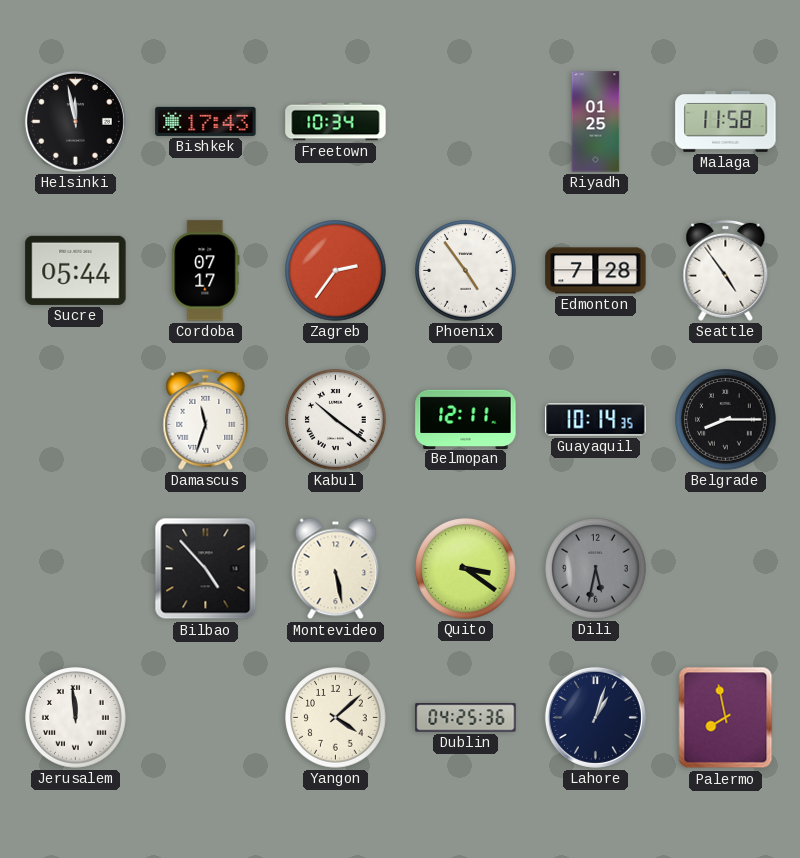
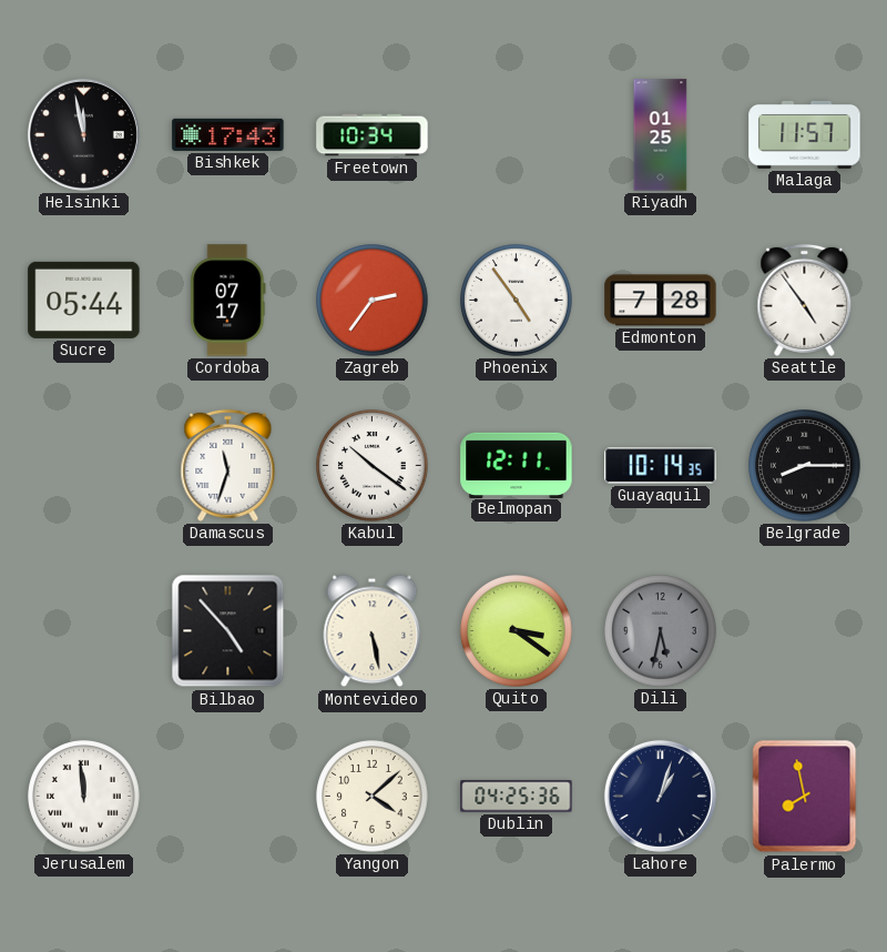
Malaga: 11:58 -> 11:57
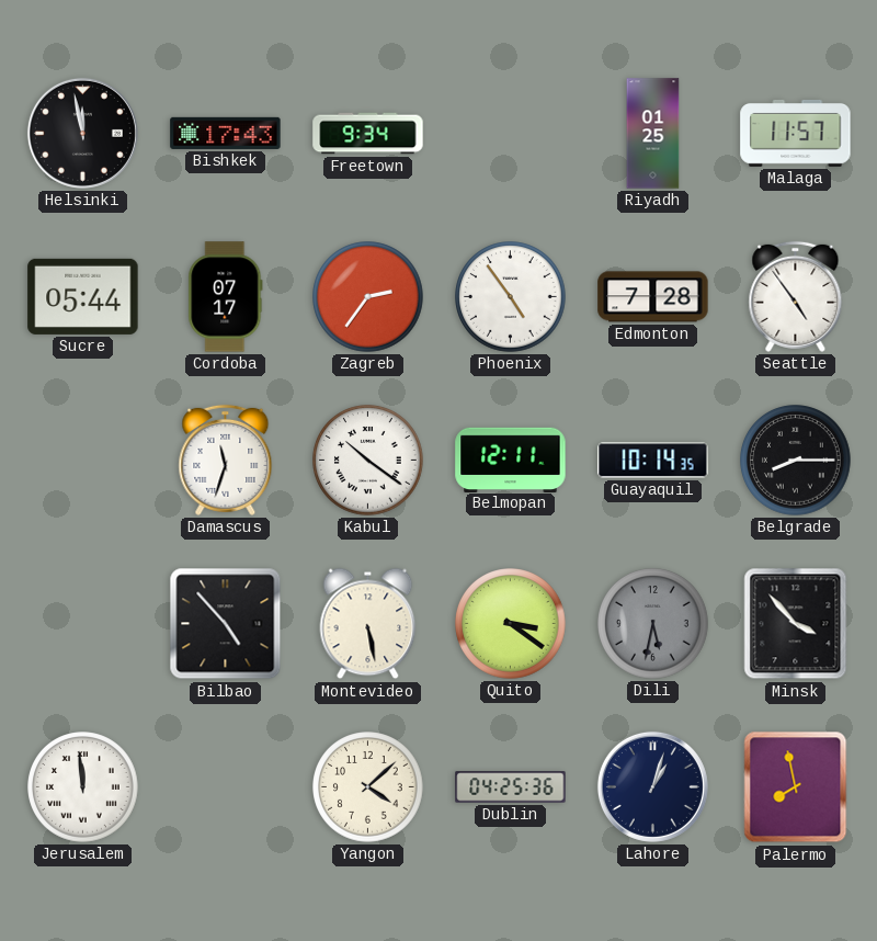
Freetown: 10:34 -> 9:34
Minsk: none -> 3:53
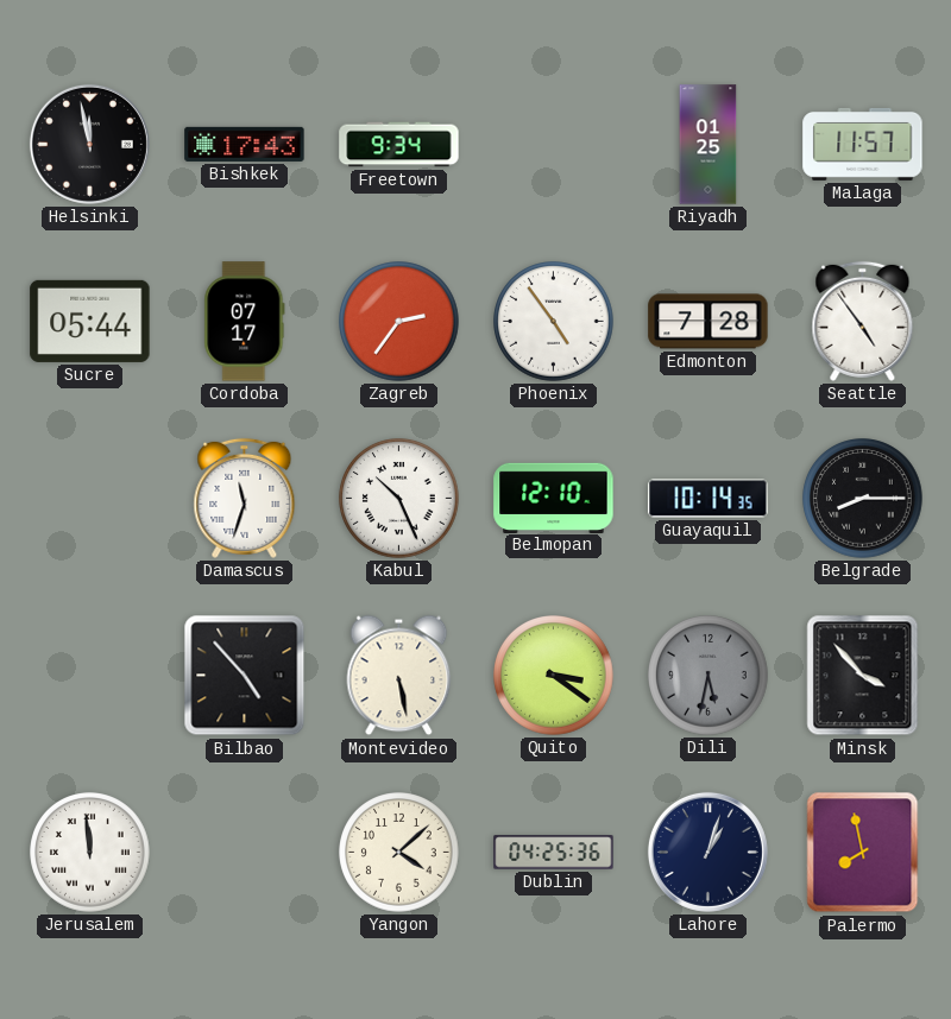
Kabul: 10:21 -> 10:26
Belmopan: 12:11 -> 12:10
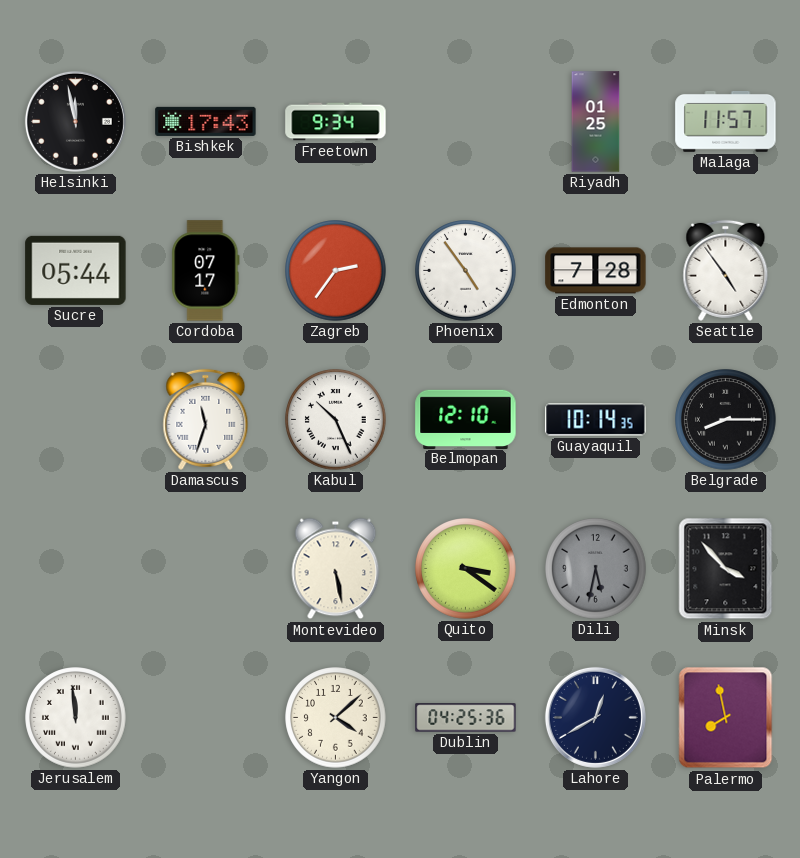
Bilbao: 4:53 -> none
Lahore: 1:03 -> 12:40
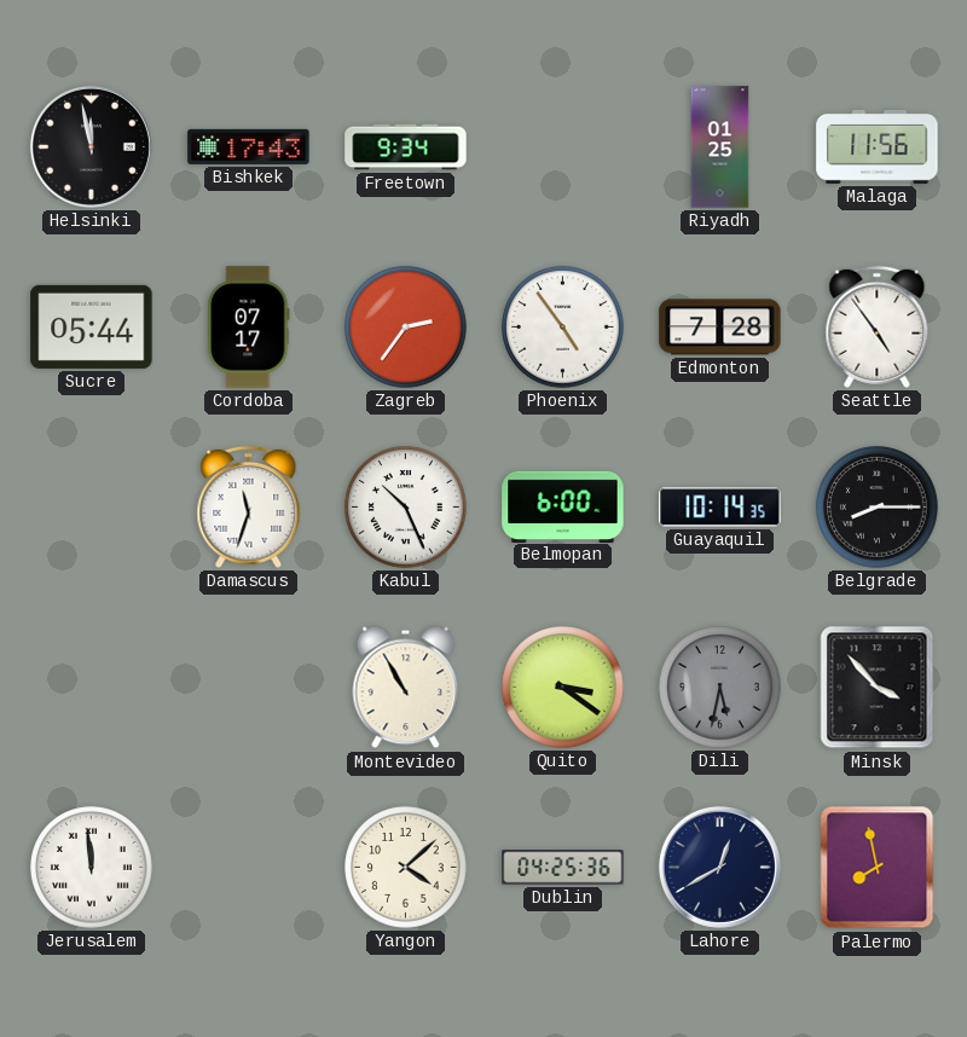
Malaga: 11:57 -> 11:56
Belmopan: 12:10 -> 6:00
Montevideo: 5:28 -> 10:55
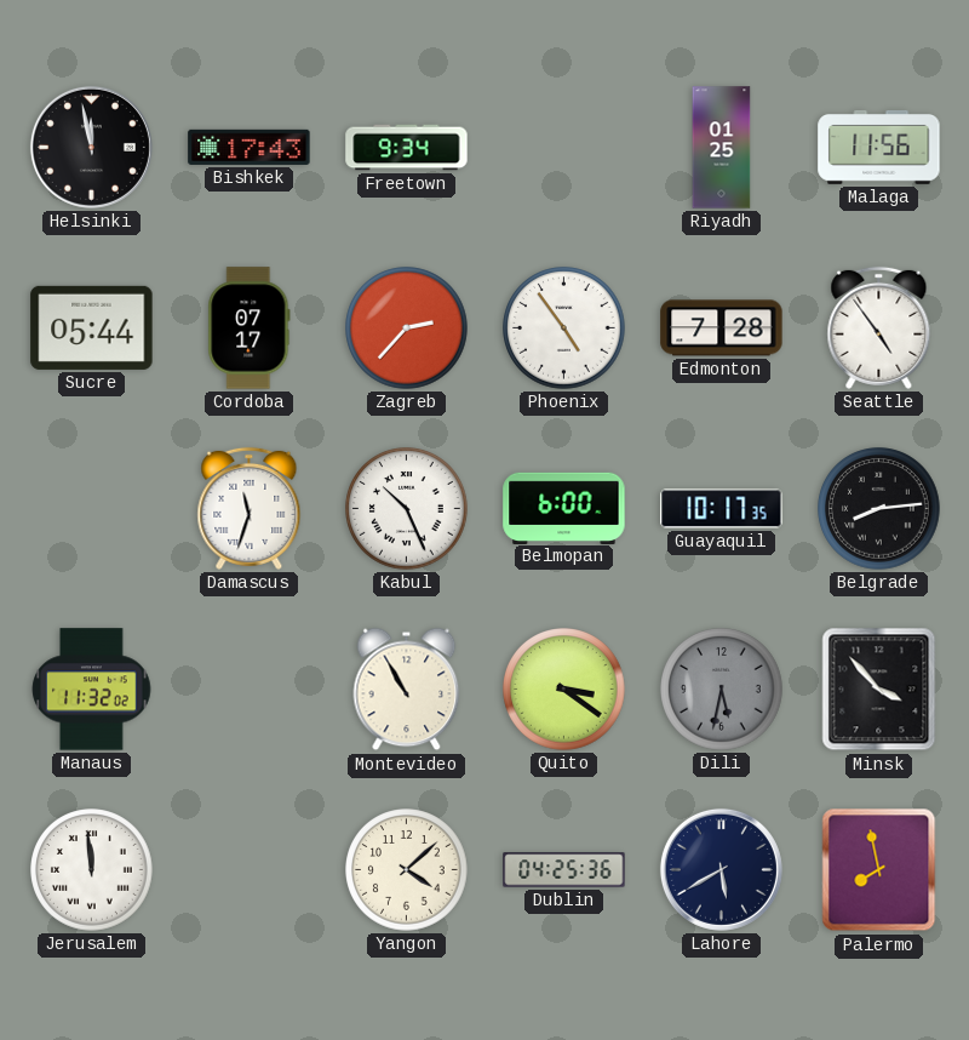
Zagreb: 2:36 -> 2:37
Guayaquil: 10:14 -> 10:17
Belgrade: 8:15 -> 8:14
Manaus: none -> 11:32
Lahore: 12:40 -> 5:40
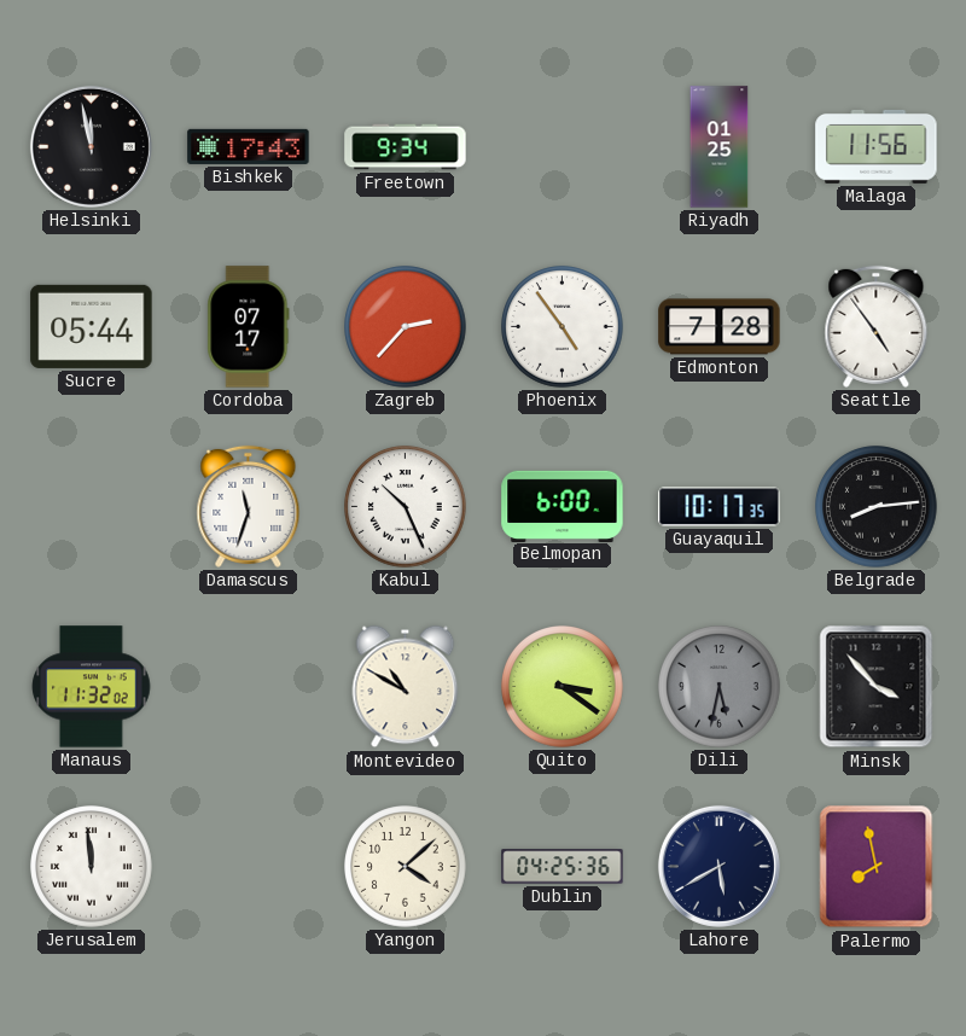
Montevideo: 10:55 -> 10:50
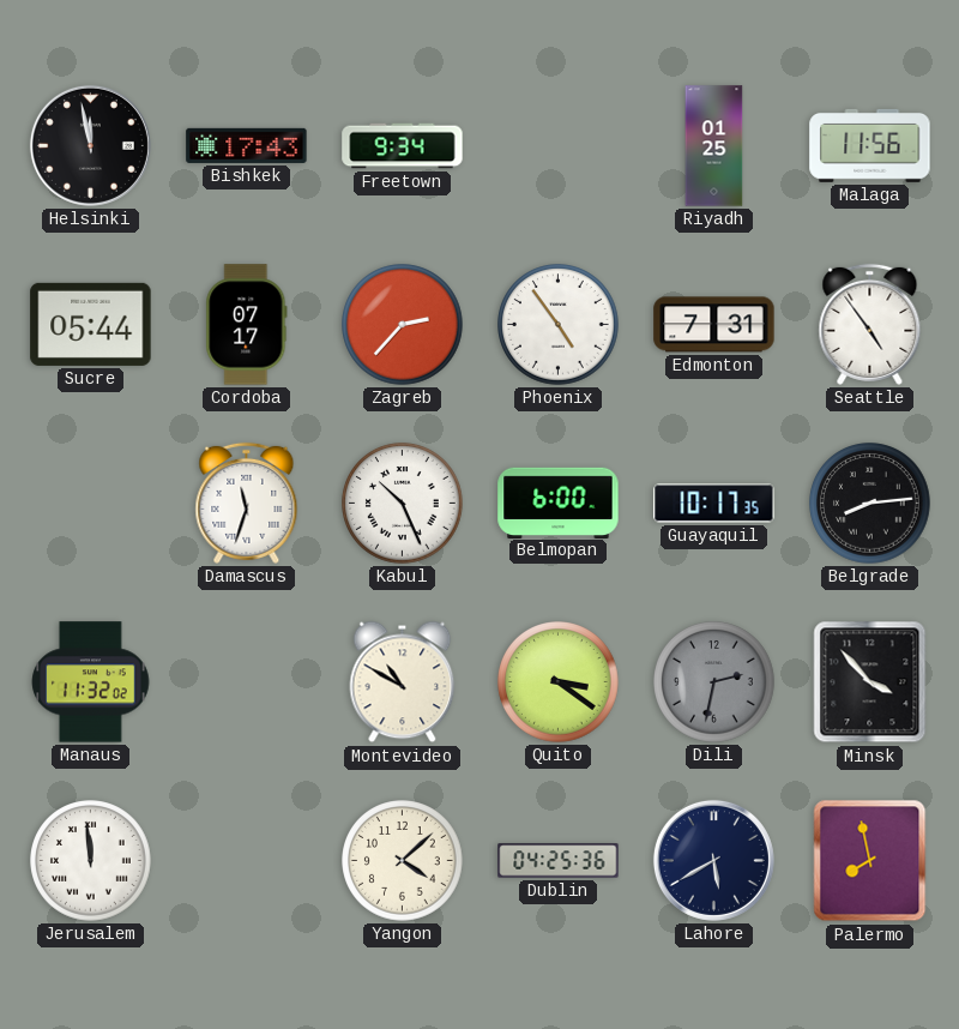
Edmonton: 7:28 -> 7:31
Dili: 5:32 -> 2:32
